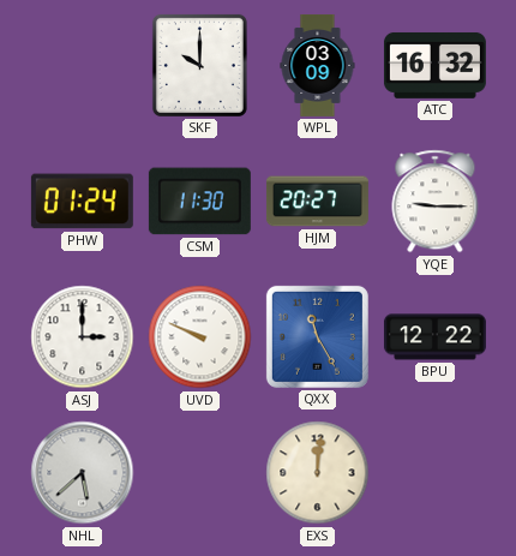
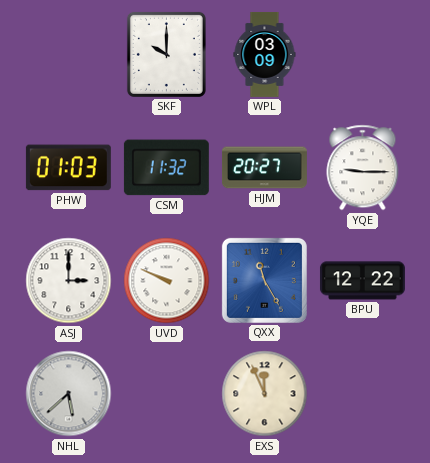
ATC: 16:32 -> none
PHW: 01:24 -> 01:03
CSM: 11:30 -> 11:32
EXS: 12:01 -> 11:56
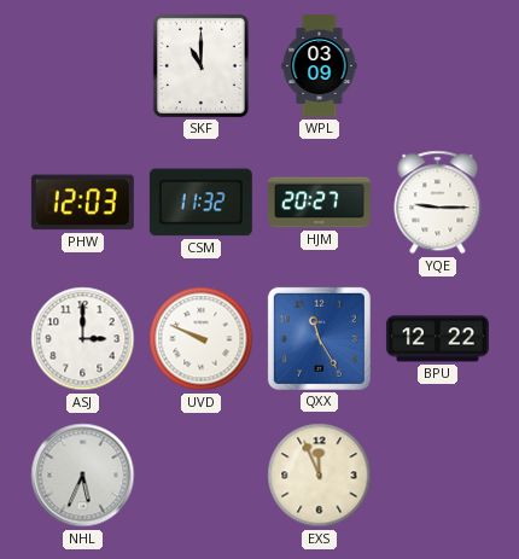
SKF: 10:00 -> 11:00
PHW: 01:03 -> 12:03
NHL: 5:38 -> 5:34
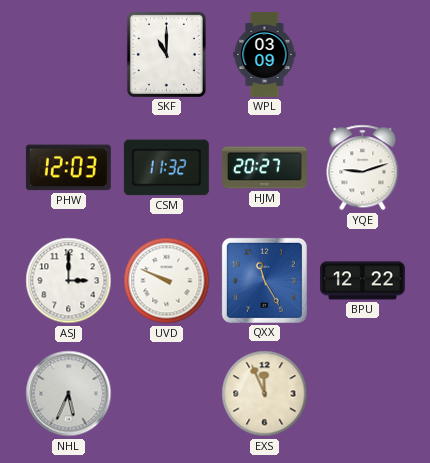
YQE: 9:15 -> 9:12
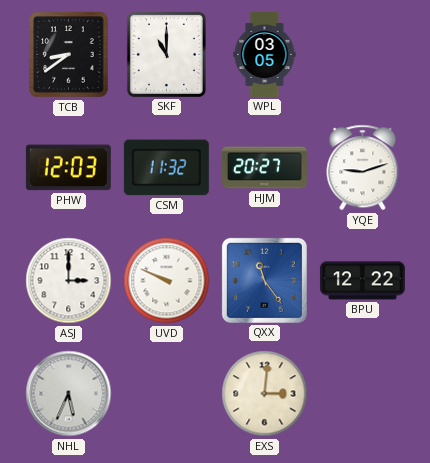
TCB: none -> 8:39
WPL: 03:09 -> 03:05
QXX: 11:25 -> 11:24
EXS: 11:56 -> 3:01
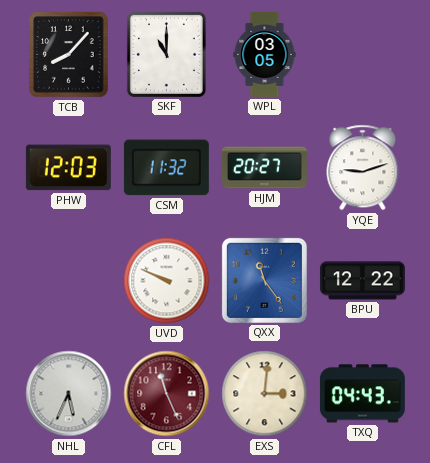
TCB: 8:39 -> 8:07
ASJ: 3:00 -> none
CFL: none -> 11:26
TXQ: none -> 04:43
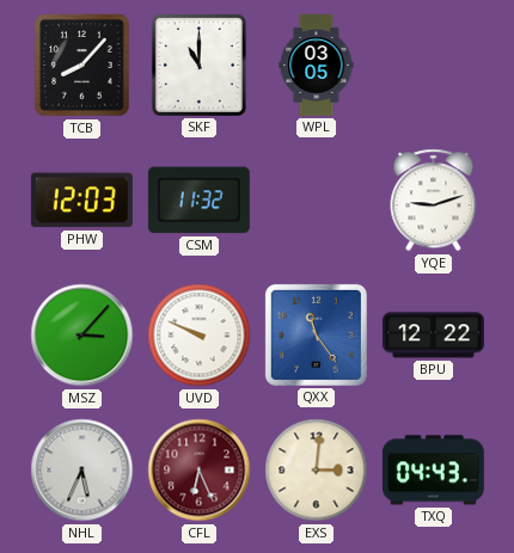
HJM: 20:27 -> none
MSZ: none -> 3:07
CFL: 11:26 -> 6:26
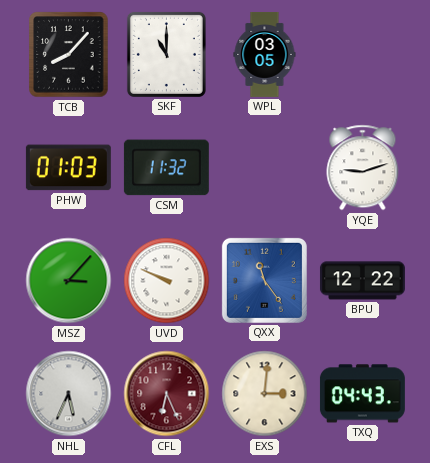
PHW: 12:03 -> 01:03
